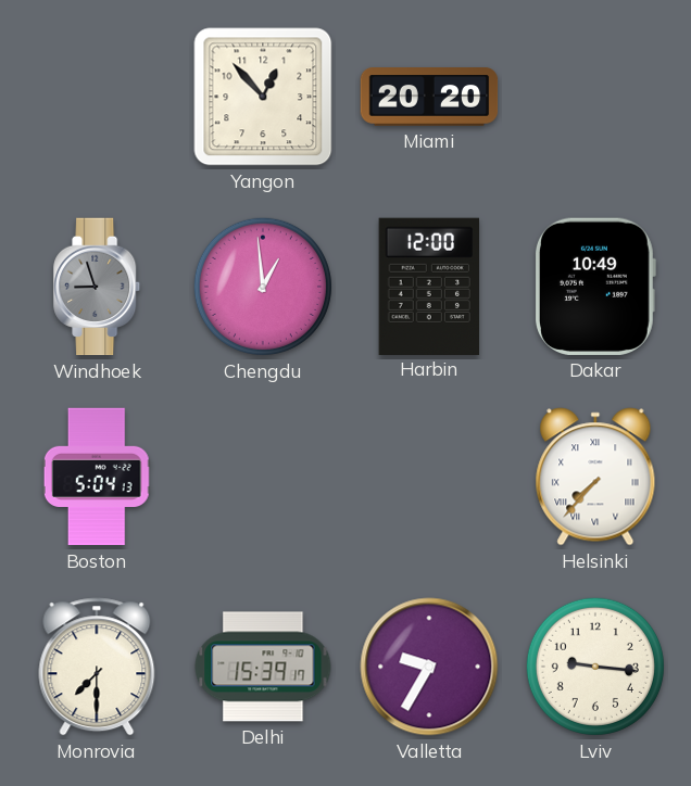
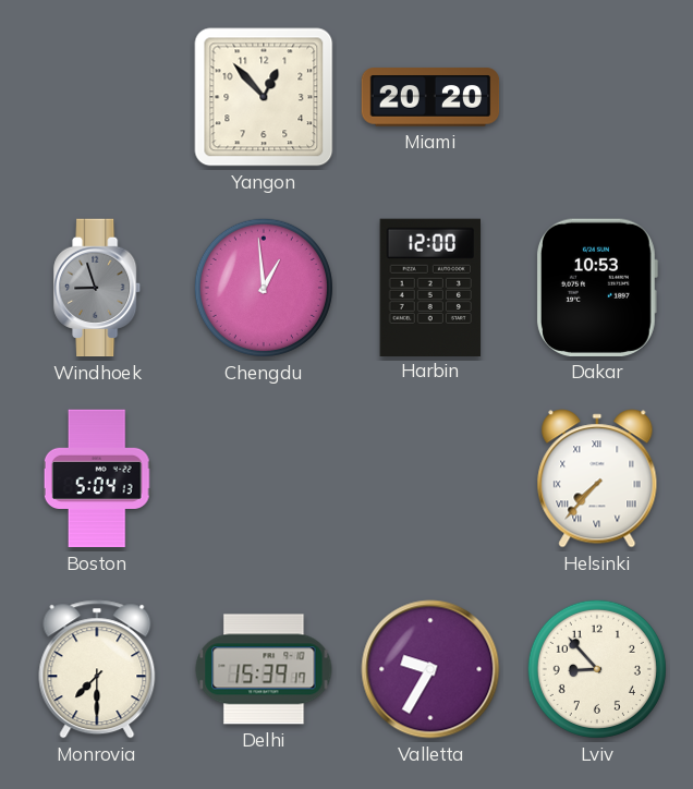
Dakar: 10:49 -> 10:53
Lviv: 9:16 -> 8:53
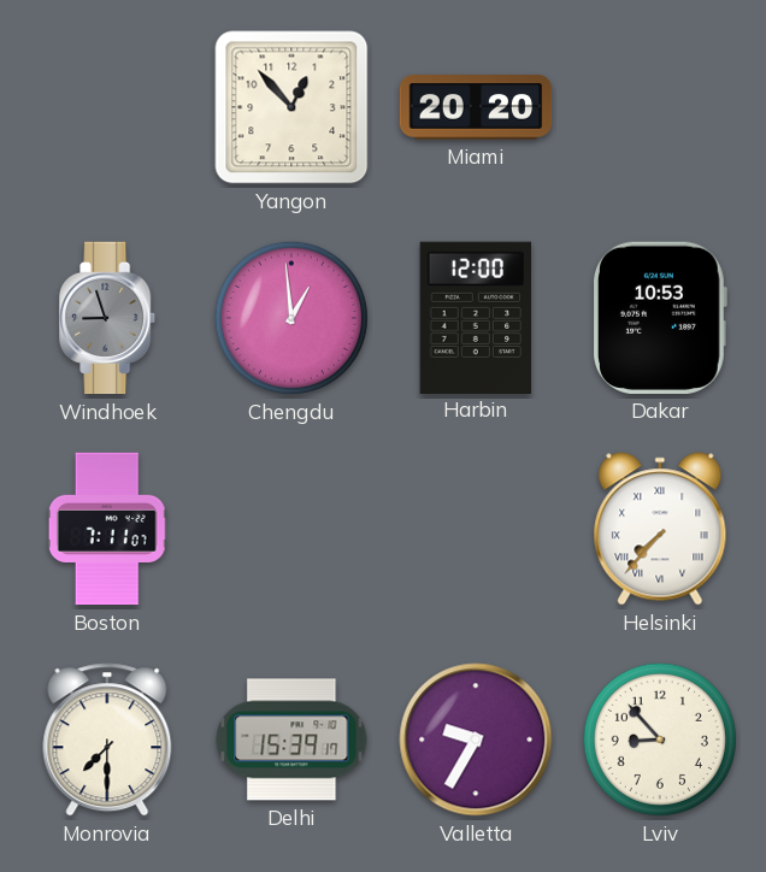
Boston: 5:04 -> 7:11
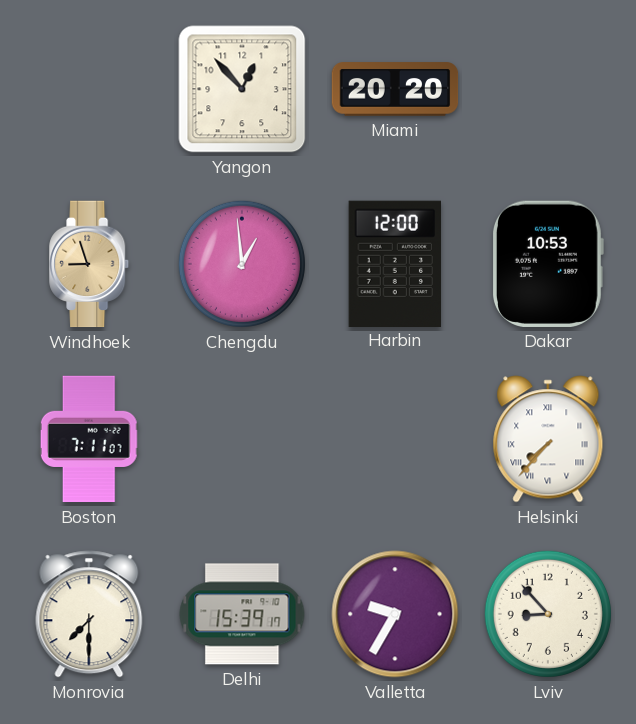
Windhoek dial: grey -> champagne
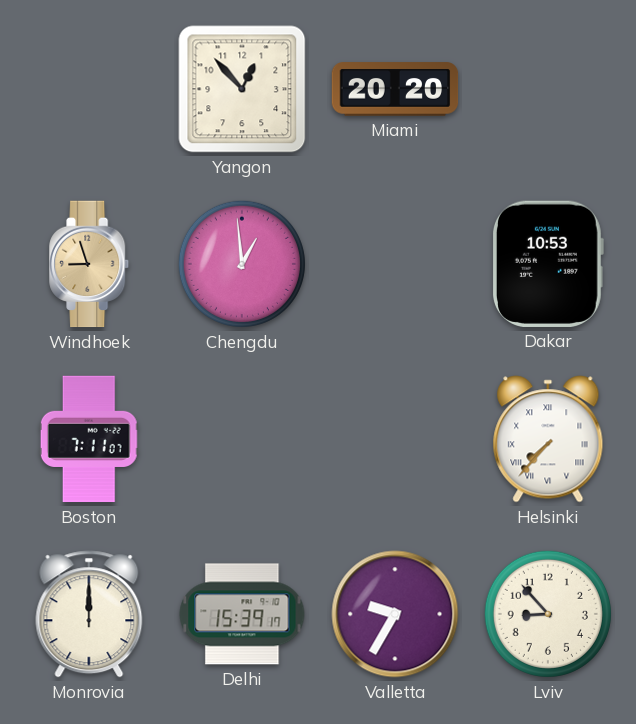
Harbin: 12:00 -> none
Monrovia: 7:30 -> 12:00
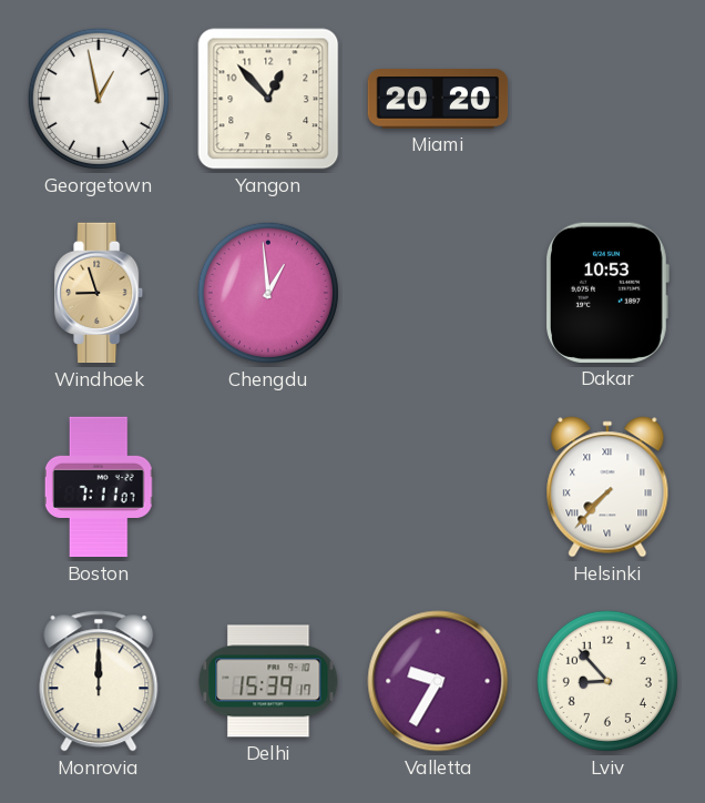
Georgetown: none -> 12:58
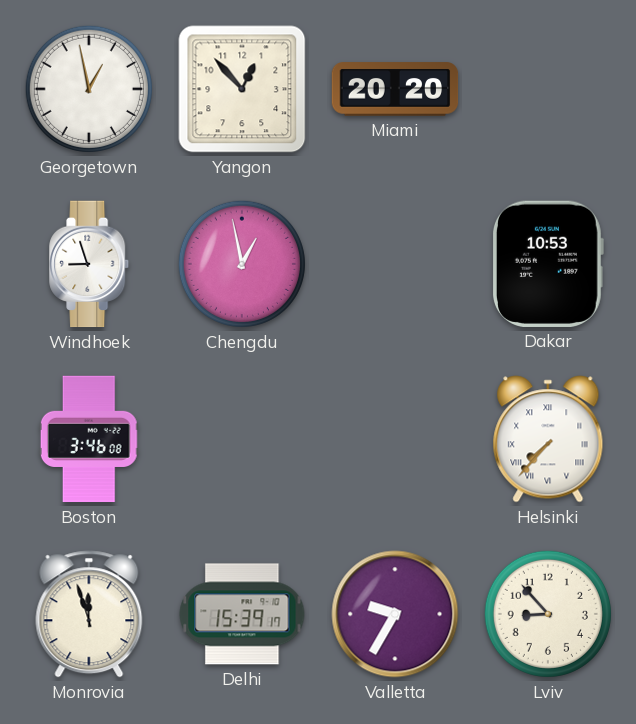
Windhoek dial: champagne -> white
Chengdu: 12:59 -> 12:58
Boston: 7:11 -> 3:46
Monrovia: 12:00 -> 11:57
